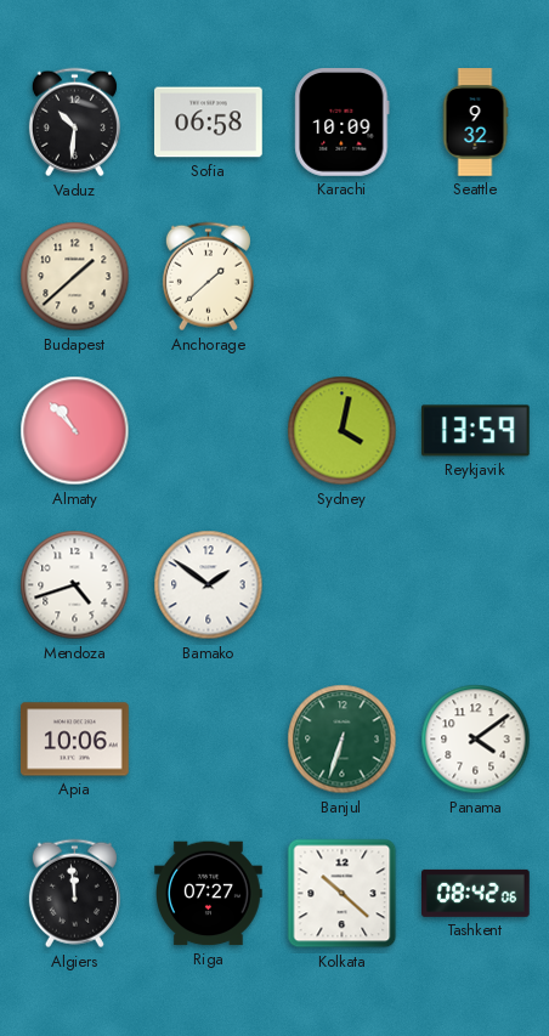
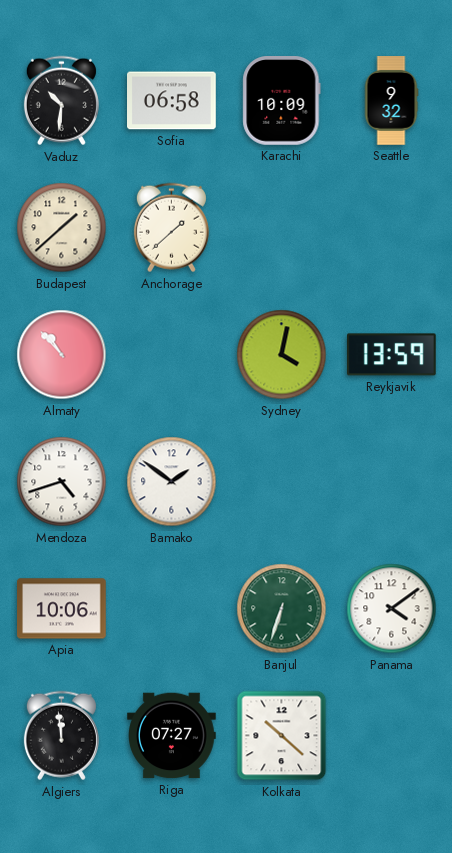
Tashkent: 08:42 -> none
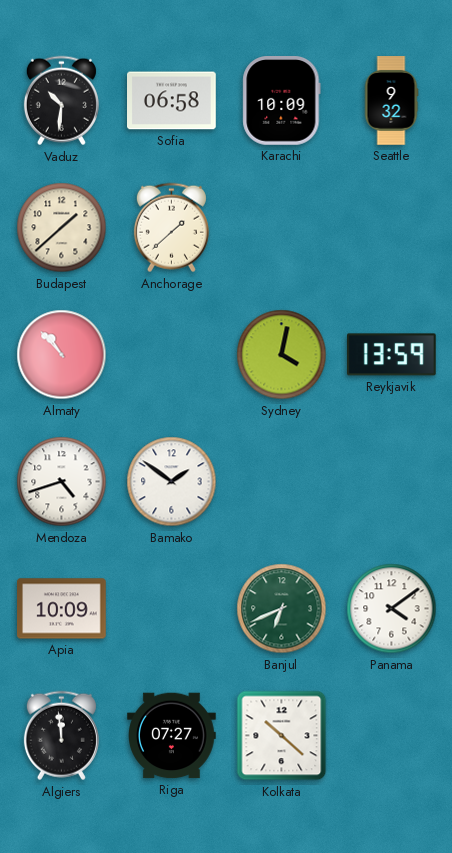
Apia: 10:06 -> 10:09
Banjul: 6:33 -> 6:41
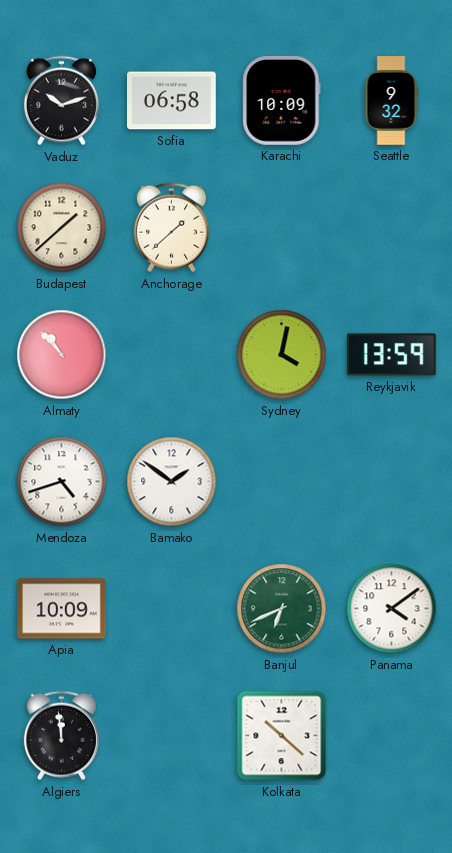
Vaduz: 10:31 -> 10:12
Riga: 07:27 -> none
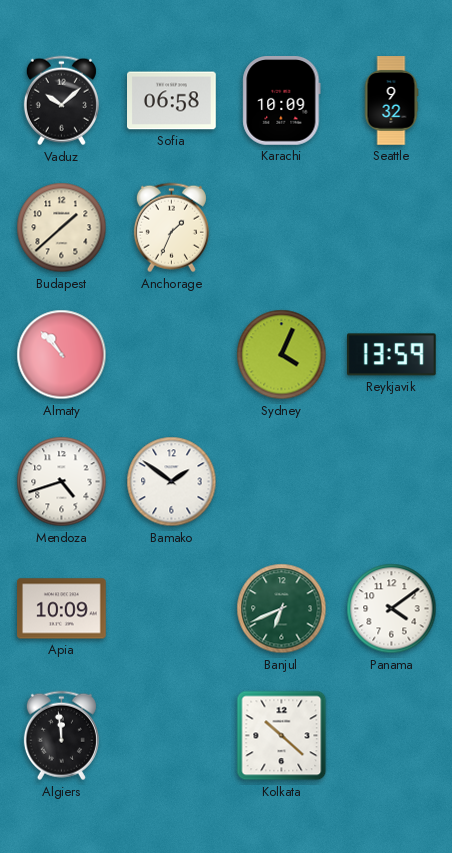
Vaduz: 10:12 -> 10:08
Anchorage: 1:38 -> 1:34
Sydney: 4:02 -> 4:04
